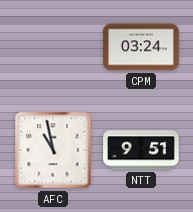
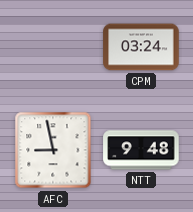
AFC: 10:58 -> 8:58
NTT: 9:51 -> 9:48
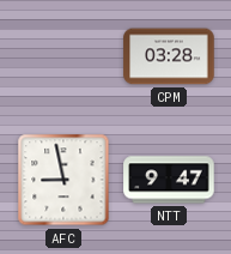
CPM: 03:24 -> 03:28
NTT: 9:48 -> 9:47
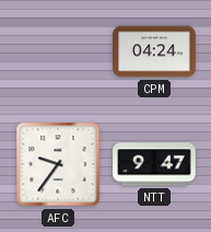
CPM: 03:28 -> 04:24
AFC: 8:58 -> 9:36
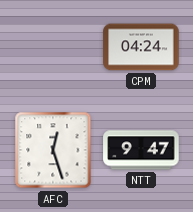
AFC: 9:36 -> 12:27
